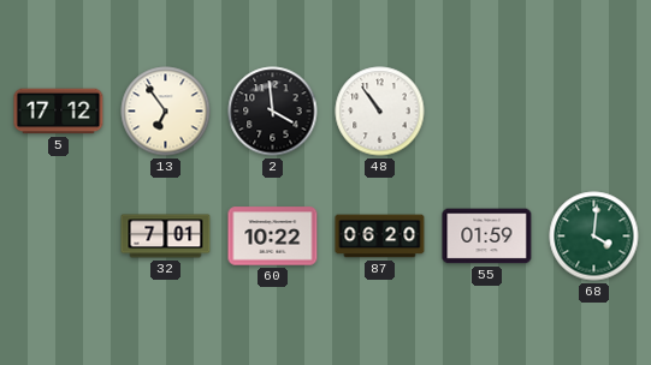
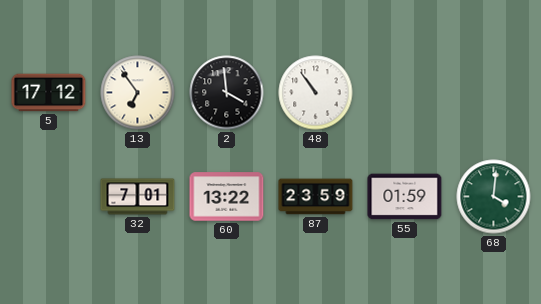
60: 10:22 -> 13:22
87: 06:20 -> 23:59
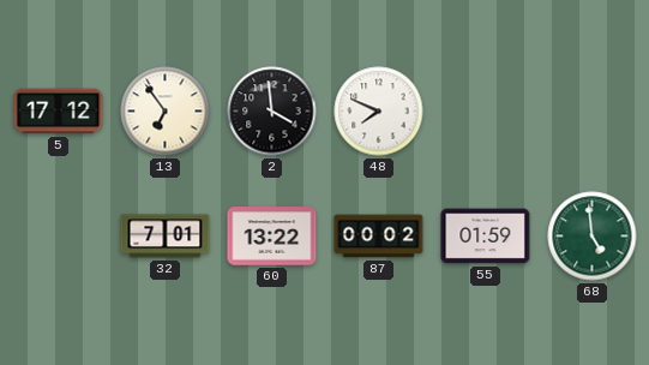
48: 10:54 -> 7:49
87: 23:59 -> 00:02
68: 4:01 -> 4:59
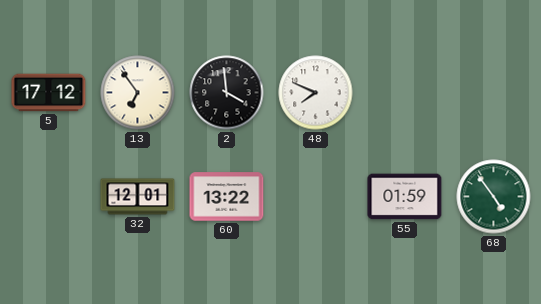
32: 7:01 -> 12:01
87: 00:02 -> none
68: 4:59 -> 4:54
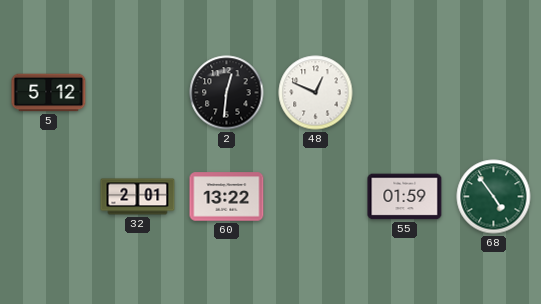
5: 17:12 -> 5:12
13: 6:54 -> none
2: 3:59 -> 12:31
48: 7:49 -> 12:49
32: 12:01 -> 2:01
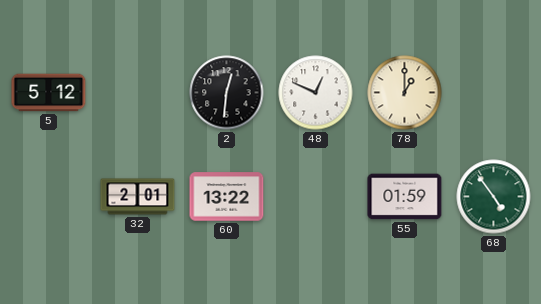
78: none -> 1:00
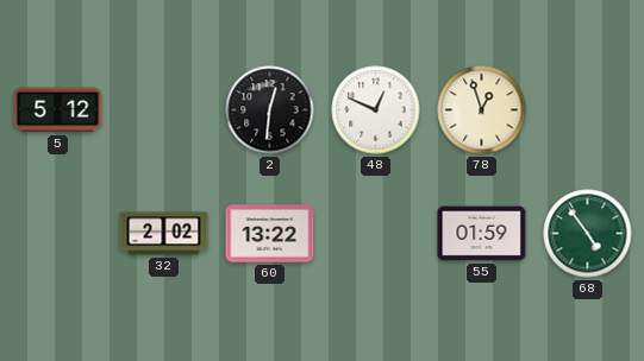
78: 1:00 -> 12:57
32: 2:01 -> 2:02
